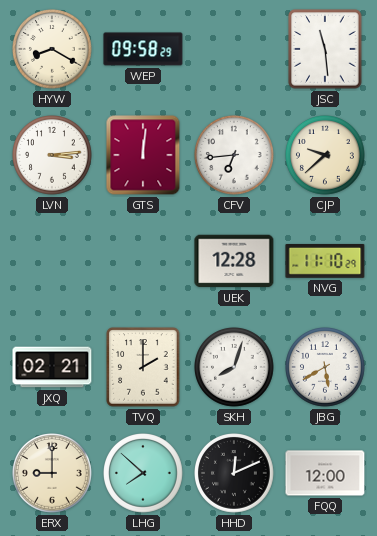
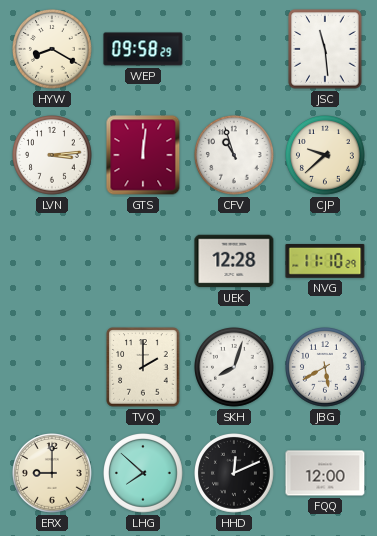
CFV: 6:44 -> 10:57
JXQ: 02:21 -> none
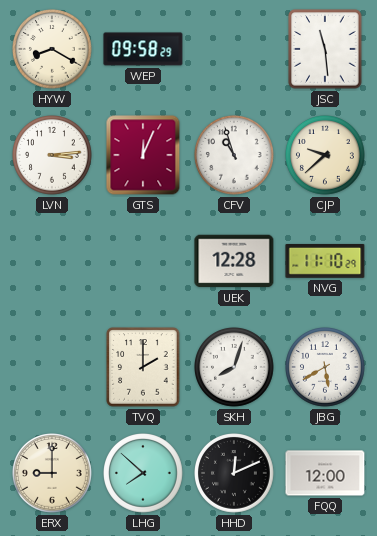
GTS: 12:01 -> 12:04
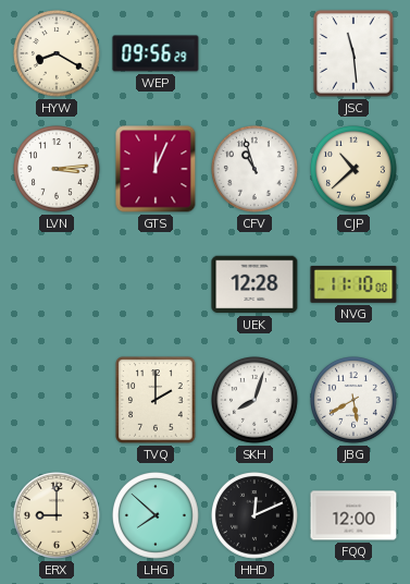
WEP: 09:58 -> 09:56
CJP: 9:38 -> 10:38
NVG: 11:10:29 -> 11:10:00
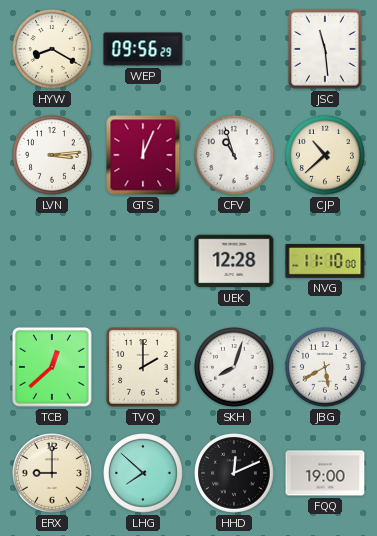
TCB: none -> 12:38
FQQ: 12:00 -> 19:00
